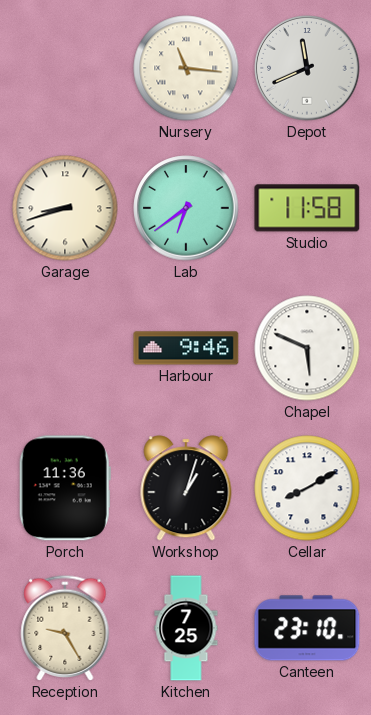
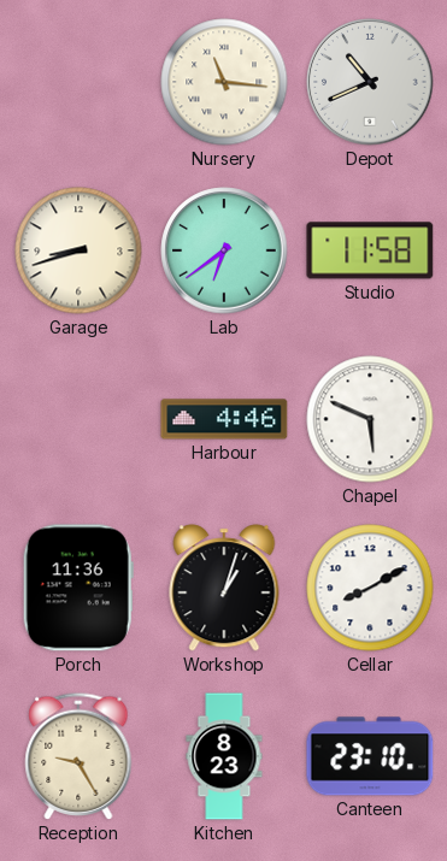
Depot: 11:41 -> 10:41
Harbour: 9:46 -> 4:46
Kitchen: 7:25 -> 8:23
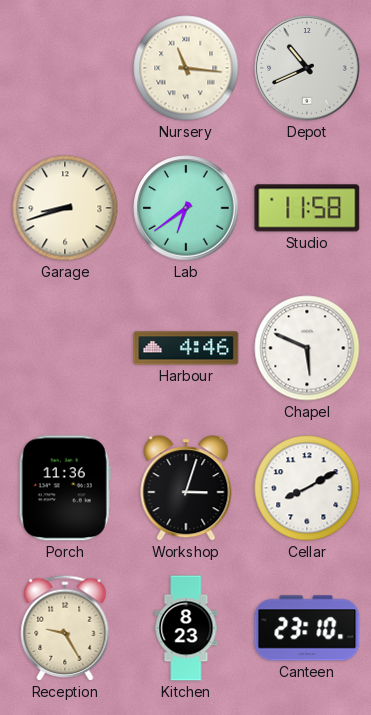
Workshop: 1:03 -> 3:03
